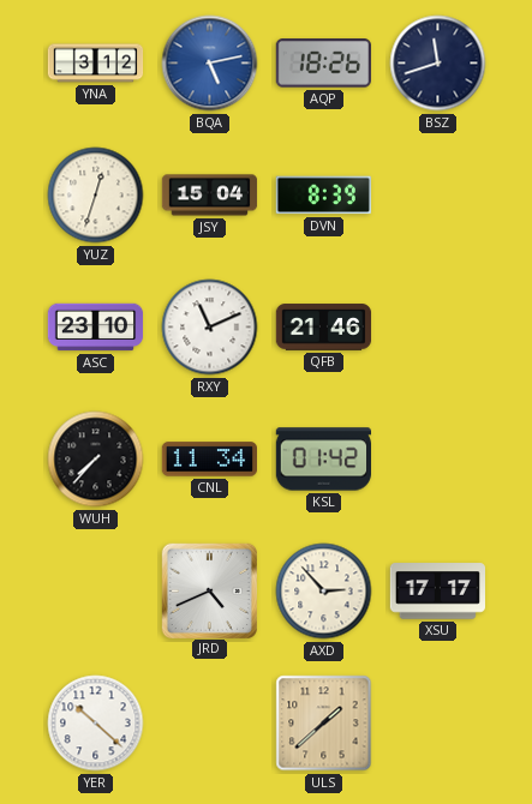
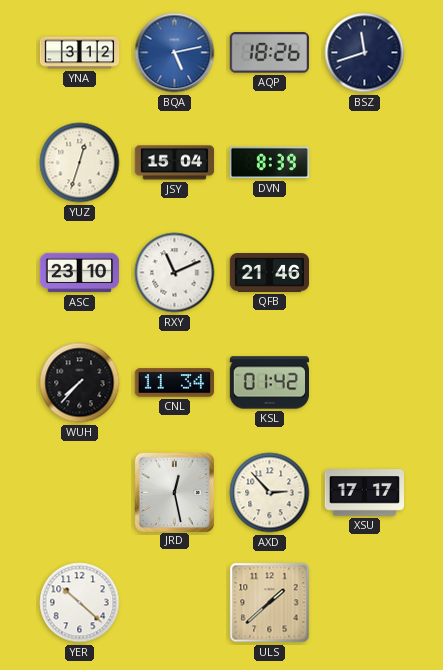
JRD: 4:41 -> 12:28
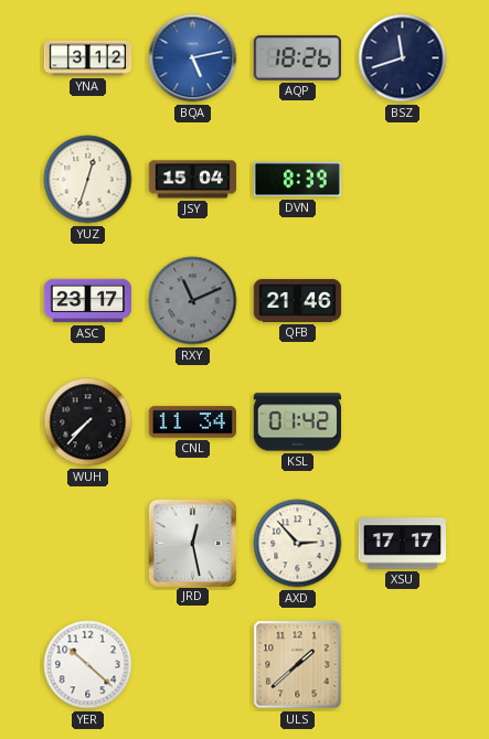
ASC: 23:10 -> 23:17
RXY dial: white -> grey
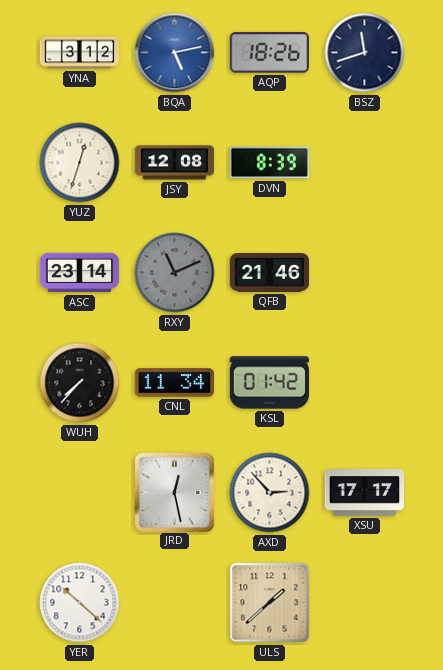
JSY: 15:04 -> 12:08
ASC: 23:17 -> 23:14
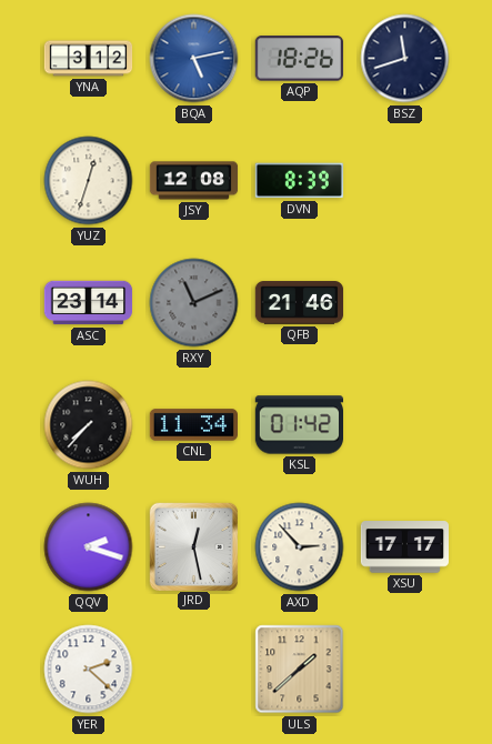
QQV: none -> 2:18
YER: 10:22 -> 2:22
